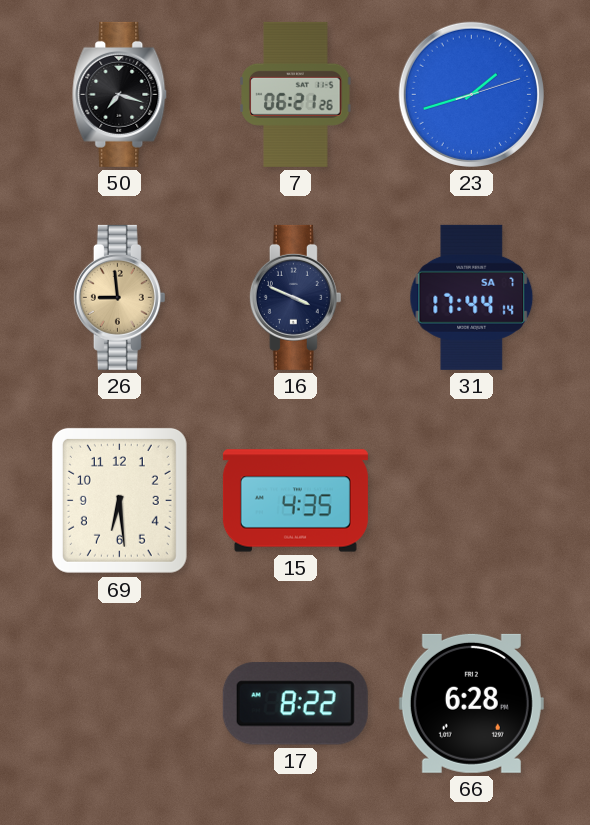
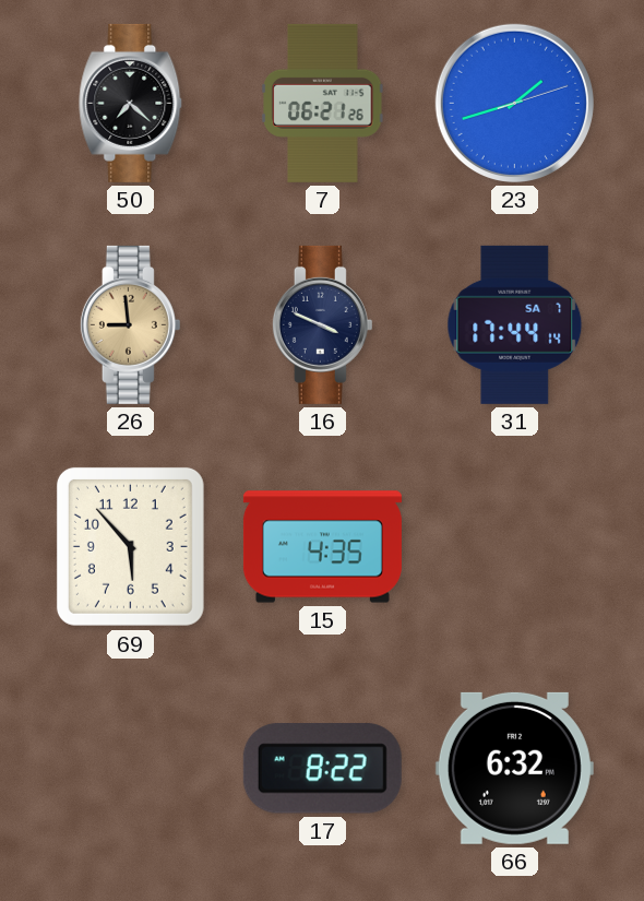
50: 7:18 -> 7:22
69: 6:29 -> 5:53
66: 6:28 -> 6:32
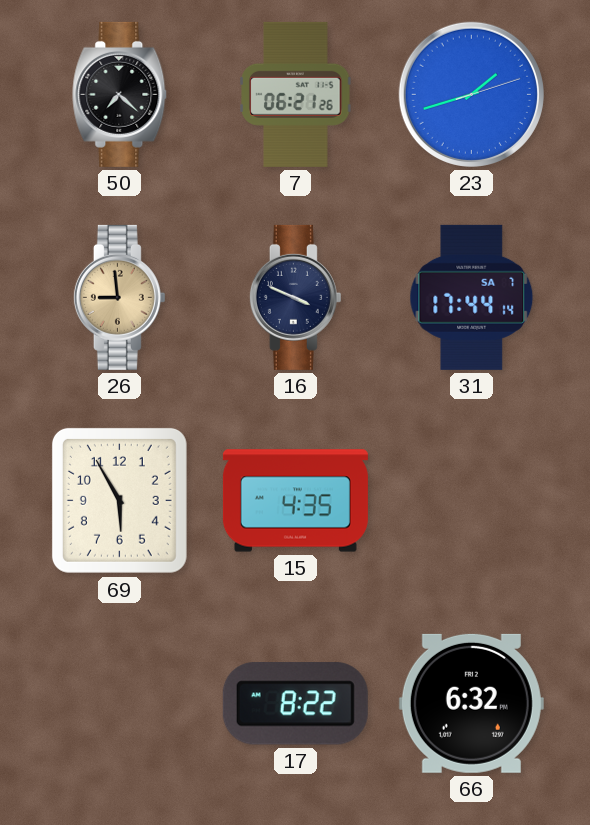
69: 5:53 -> 5:55
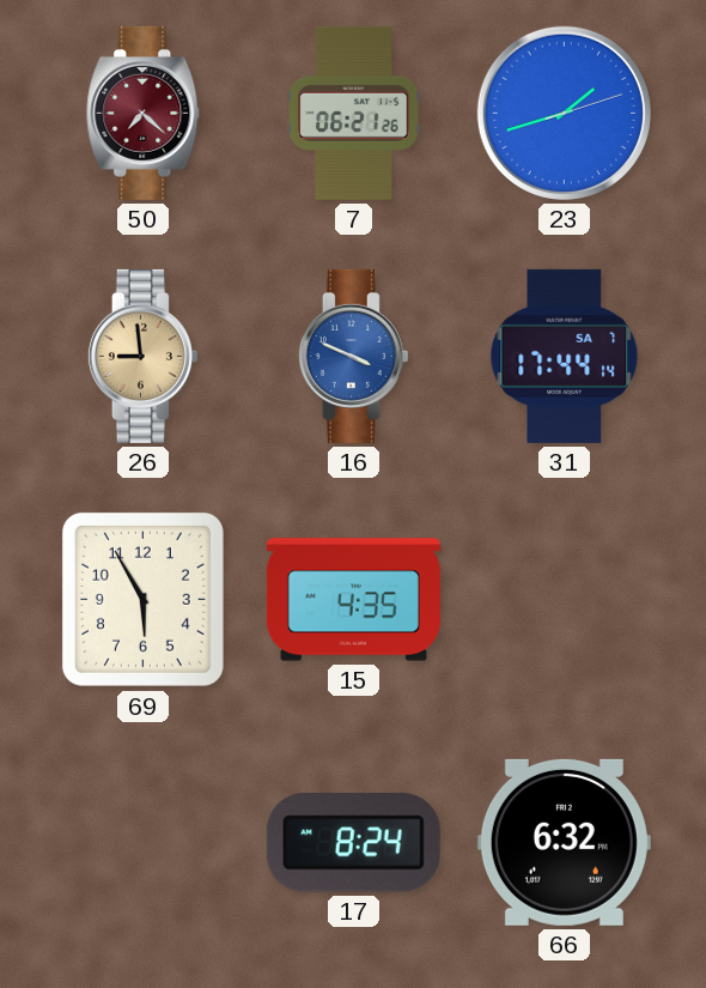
50 dial: black -> burgundy
16 dial: navy -> blue
17: 8:22 -> 8:24
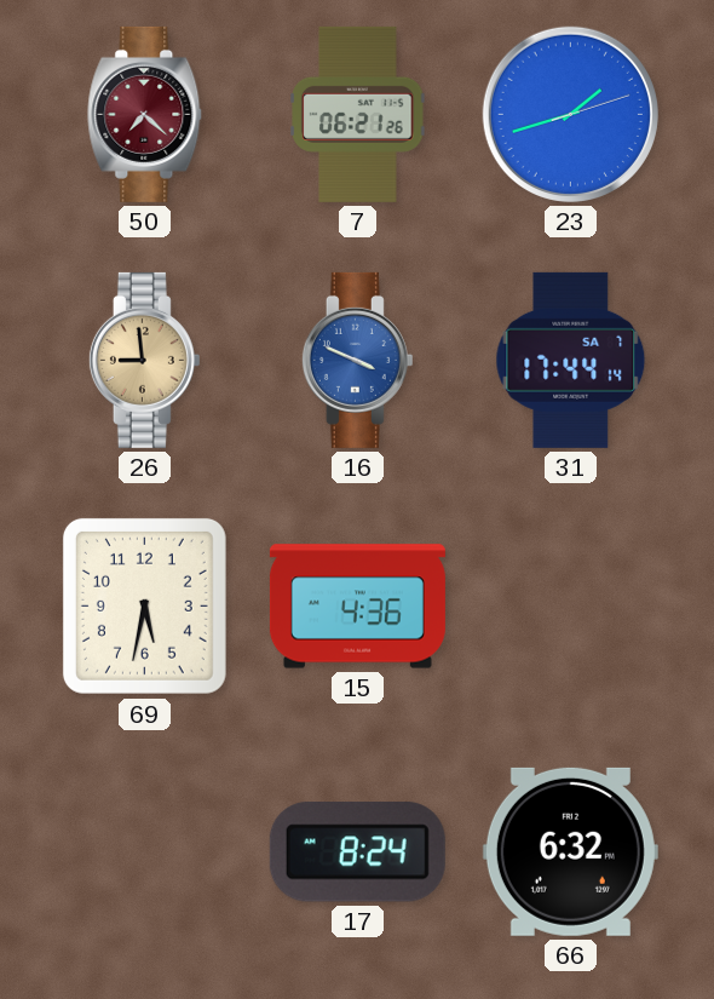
69: 5:55 -> 5:32
15: 4:35 -> 4:36
